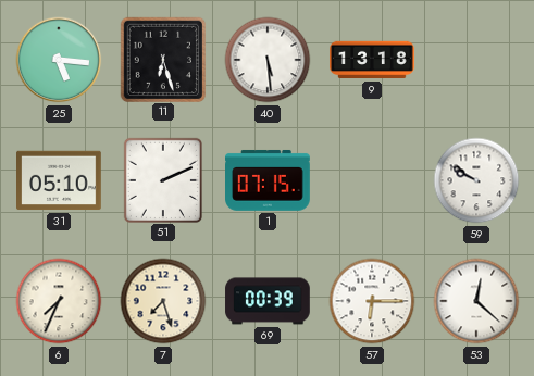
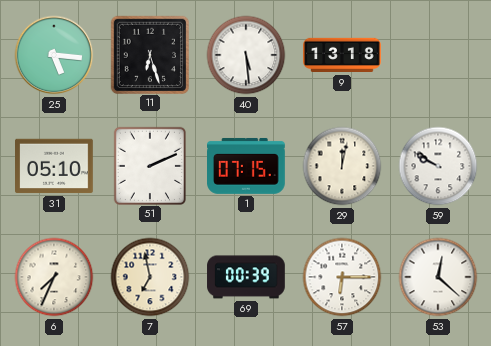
29: none -> 12:02
7: 7:27 -> 6:58
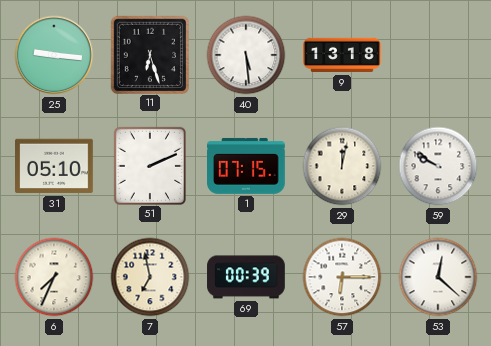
25: 5:16 -> 9:16
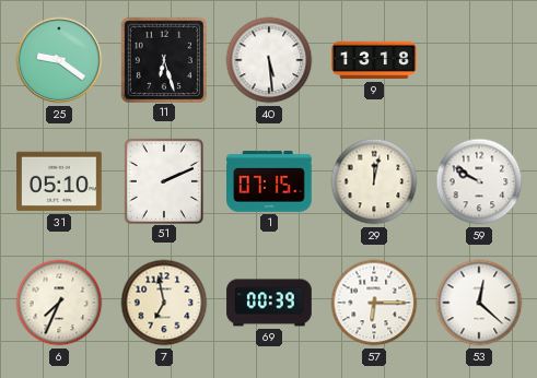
25: 9:16 -> 9:21
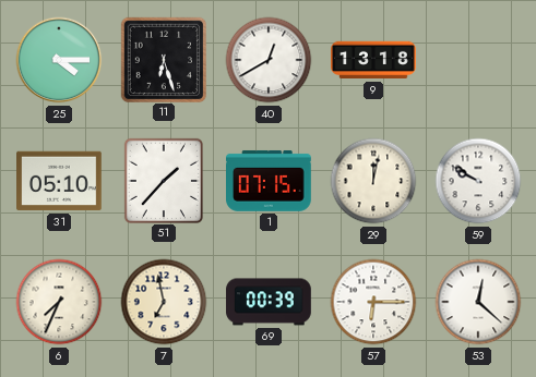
25: 9:21 -> 4:15
40: 5:29 -> 12:40
51: 2:11 -> 1:37
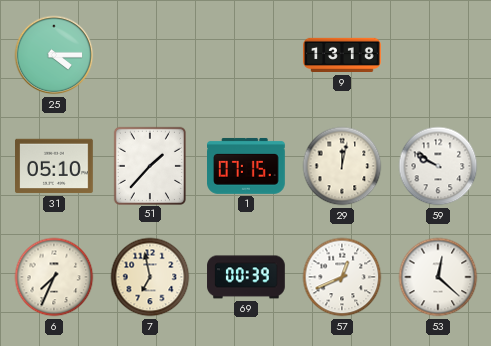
11: 6:27 -> none
40: 12:40 -> none
57: 6:15 -> 12:41
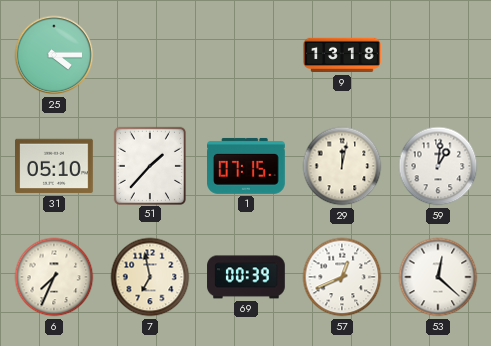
59: 9:50 -> 1:01
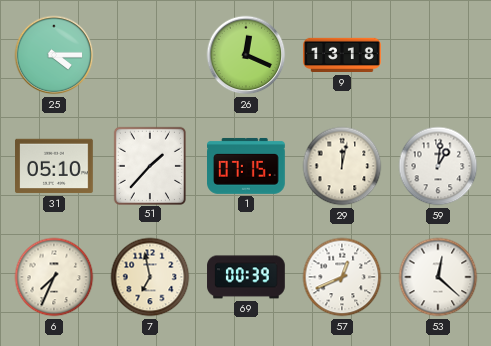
26: none -> 12:19
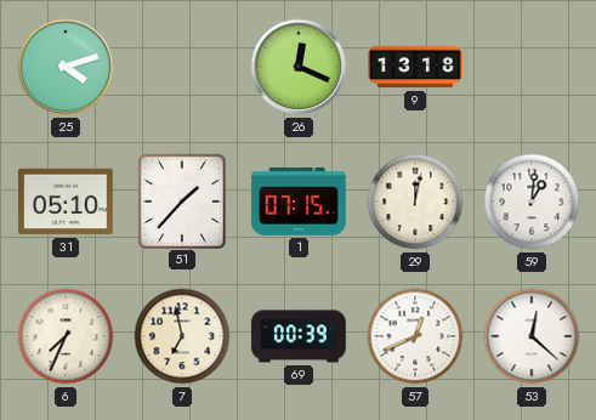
25: 4:15 -> 4:12
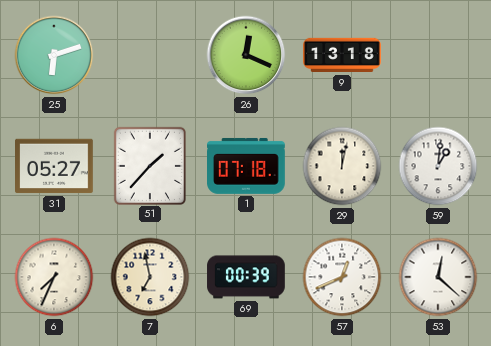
25: 4:12 -> 6:12
31: 05:10 -> 05:27
1: 07:15 -> 07:18
